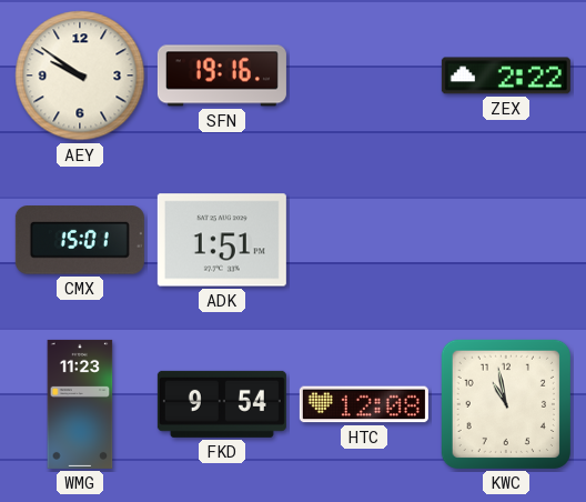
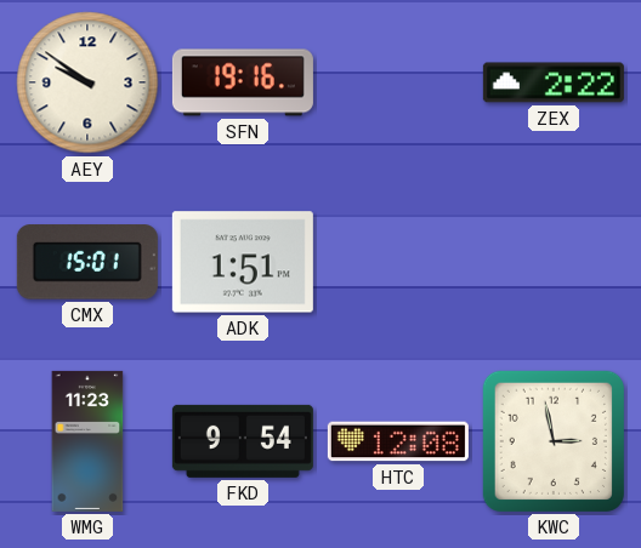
KWC: 10:58 -> 2:58
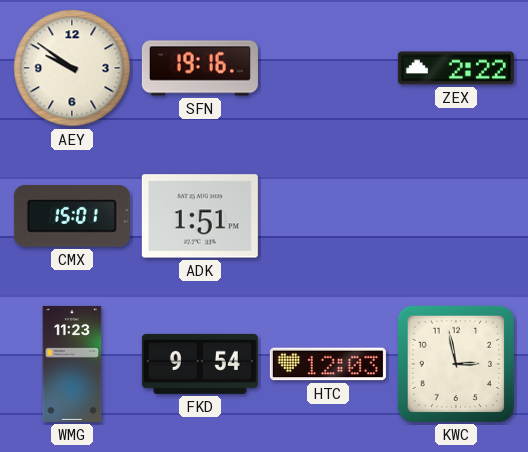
HTC: 12:08 -> 12:03
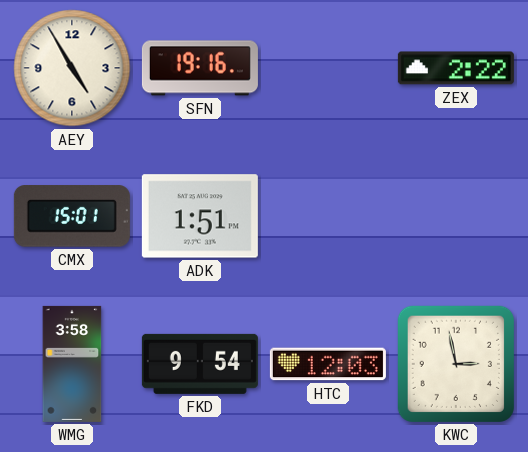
AEY: 9:51 -> 4:55
WMG: 11:23 -> 3:58
